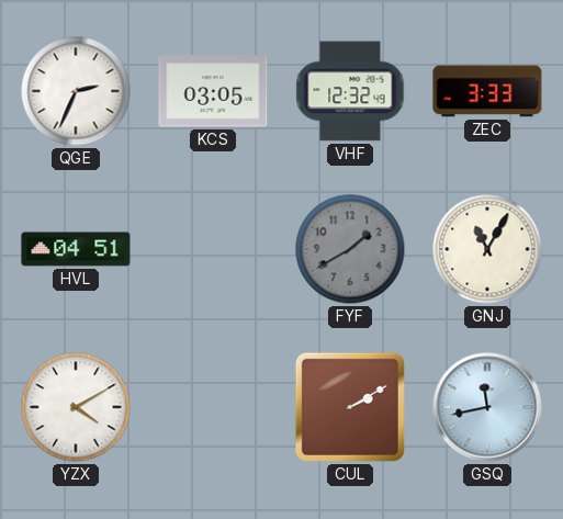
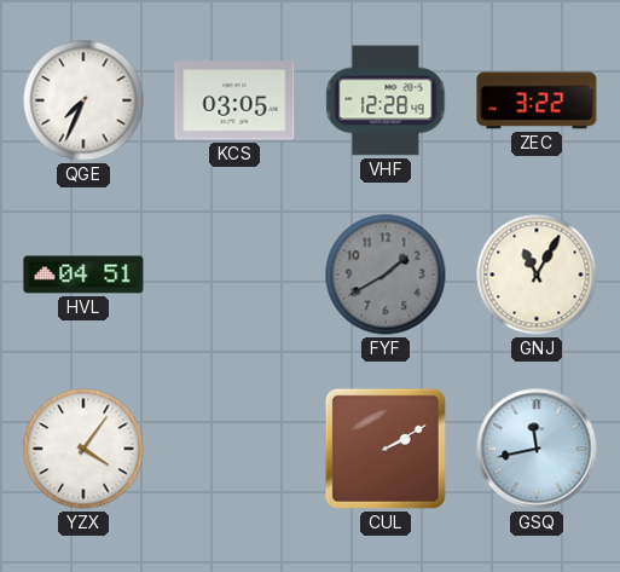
QGE: 2:34 -> 7:34
VHF: 12:32 -> 12:28
ZEC: 3:33 -> 3:22
YZX: 4:10 -> 4:06
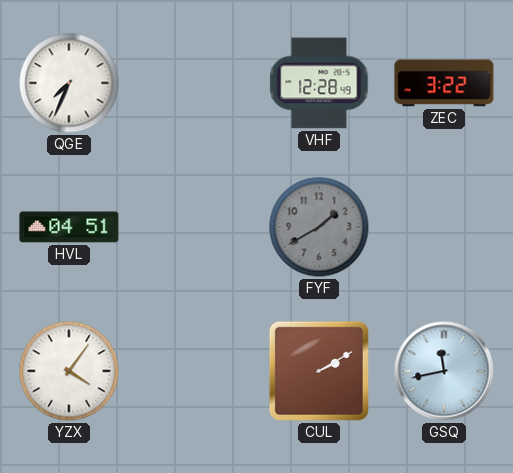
KCS: 03:05 -> none
GNJ: 11:05 -> none
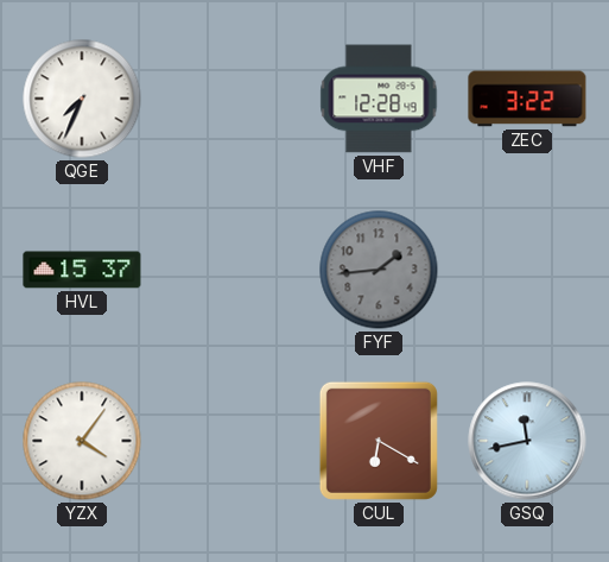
HVL: 04:51 -> 15:37
FYF: 1:40 -> 1:44
CUL: 2:10 -> 6:20
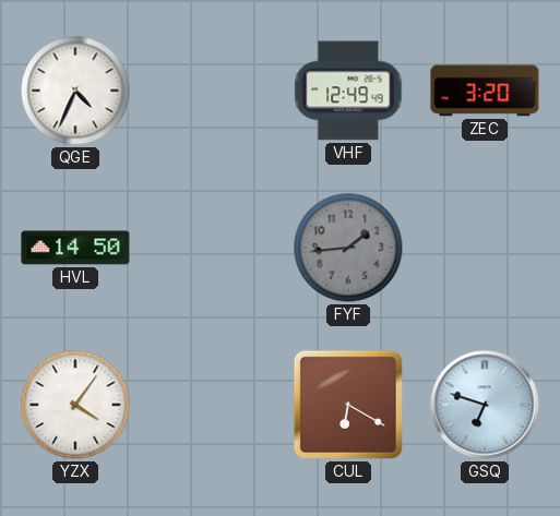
QGE: 7:34 -> 4:34
VHF: 12:28 -> 12:49
ZEC: 3:22 -> 3:20
HVL: 15:37 -> 14:50
GSQ: 11:43 -> 6:48
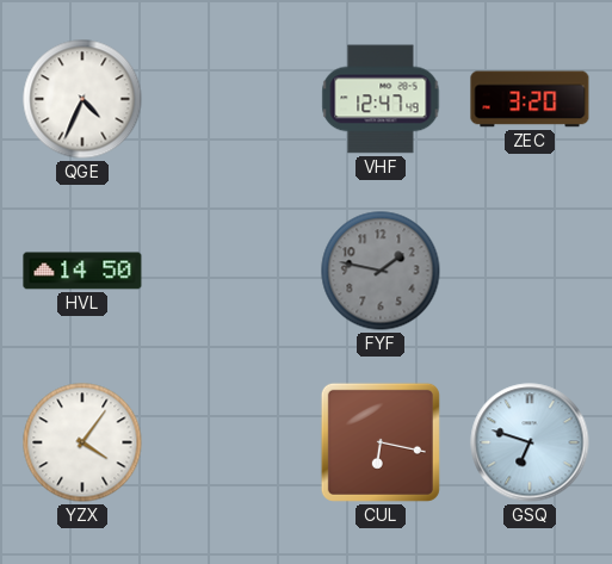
VHF: 12:49 -> 12:47
FYF: 1:44 -> 1:47
CUL: 6:20 -> 6:17
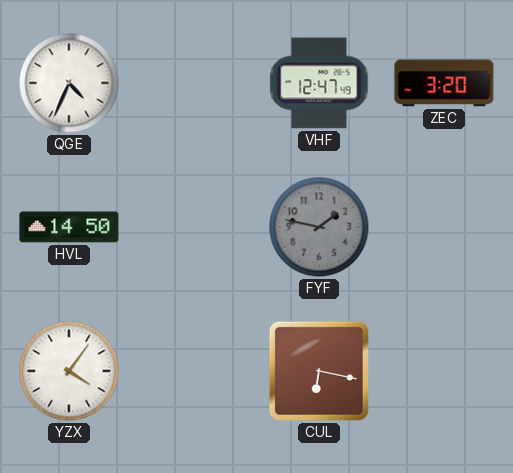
GSQ: 6:48 -> none
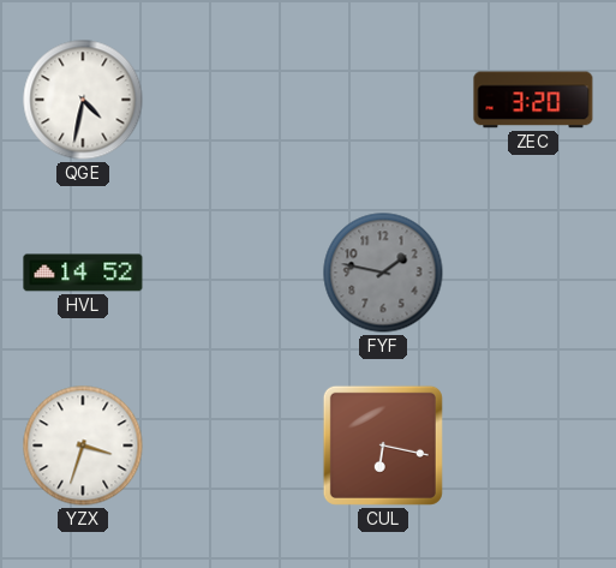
QGE: 4:34 -> 4:32
VHF: 12:47 -> none
HVL: 14:50 -> 14:52
YZX: 4:06 -> 3:33
